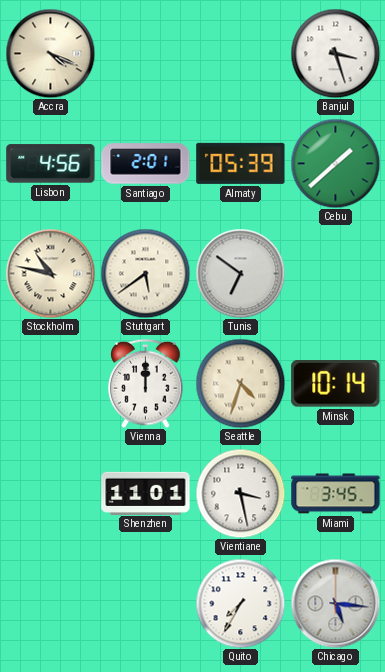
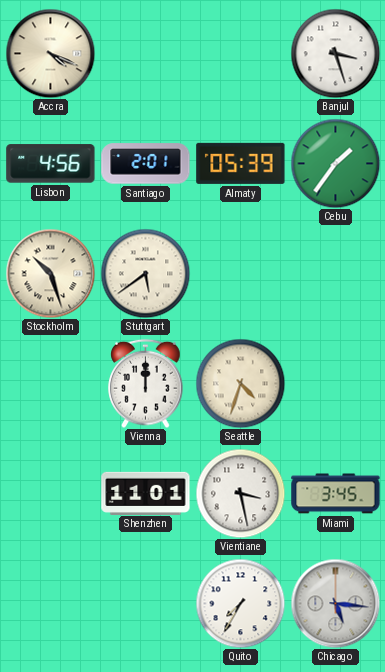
Cebu: 1:38 -> 1:36
Stockholm: 10:47 -> 10:27
Tunis: 6:51 -> none
Minsk: 10:14 -> none
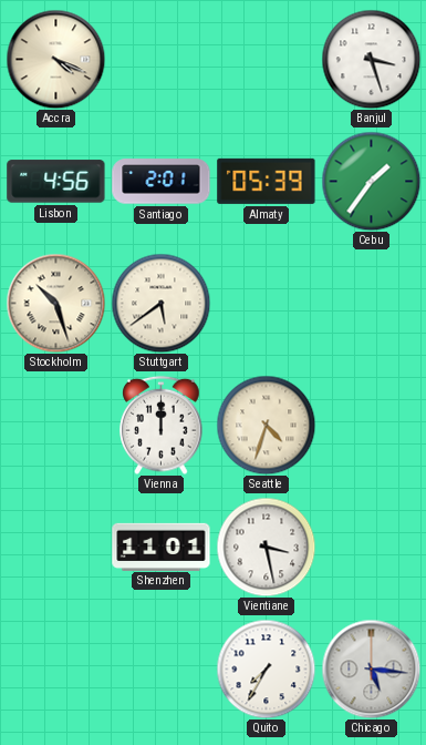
Miami: 3:45 -> none
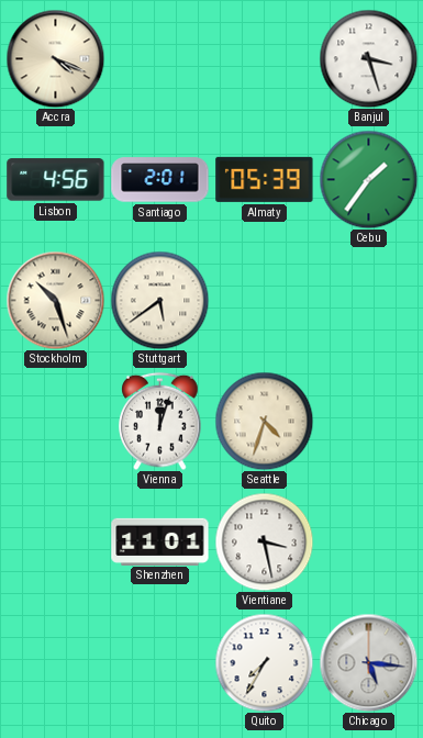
Vienna: 12:00 -> 12:03
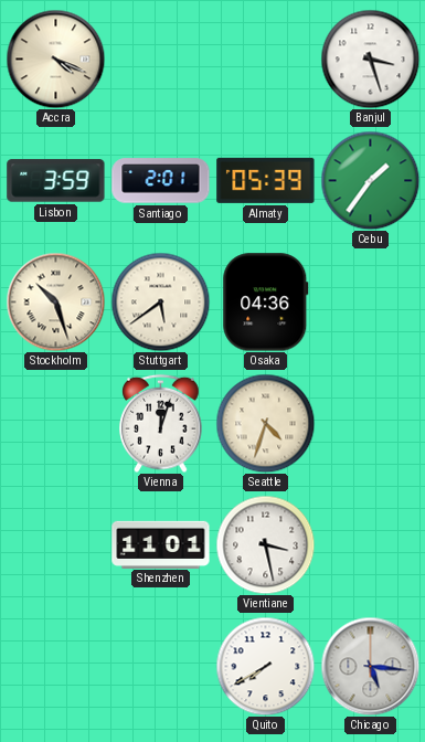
Lisbon: 4:56 -> 3:59
Osaka: none -> 04:36
Quito: 7:35 -> 7:40
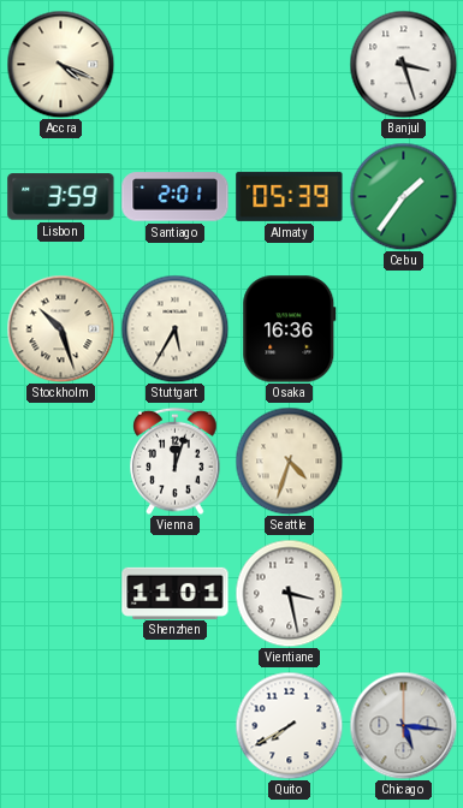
Stuttgart: 5:39 -> 5:35
Osaka: 04:36 -> 16:36
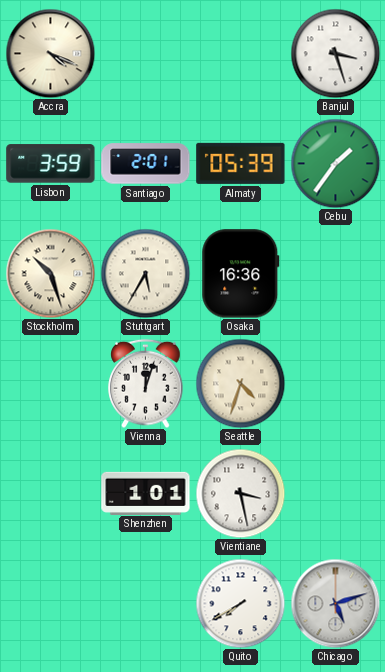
Shenzhen: 11:01 -> 1:01
Chicago: 5:16 -> 5:12
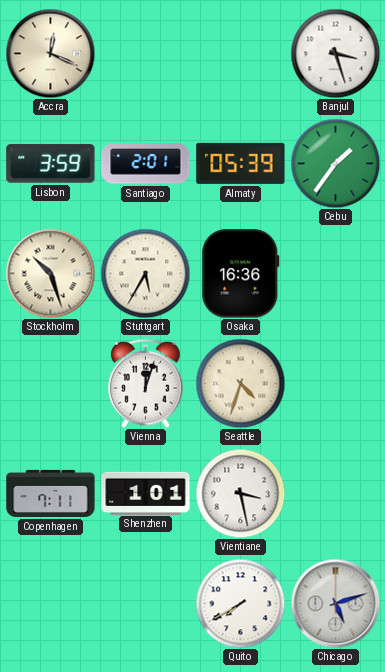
Accra: 4:19 -> 12:19
Copenhagen: none -> 7:11
